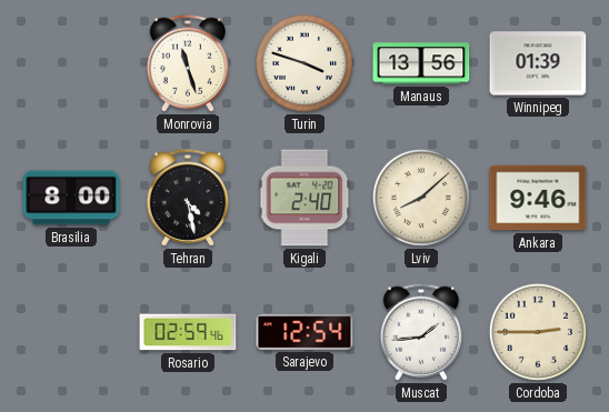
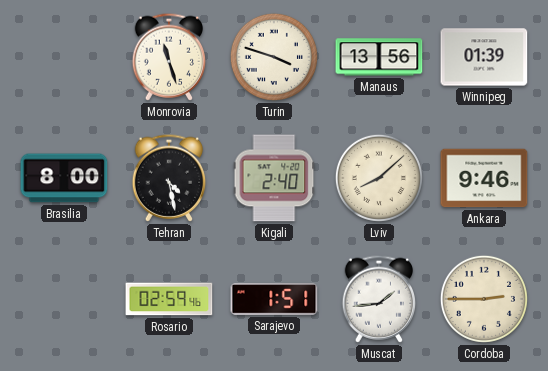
Sarajevo: 12:54 -> 1:51
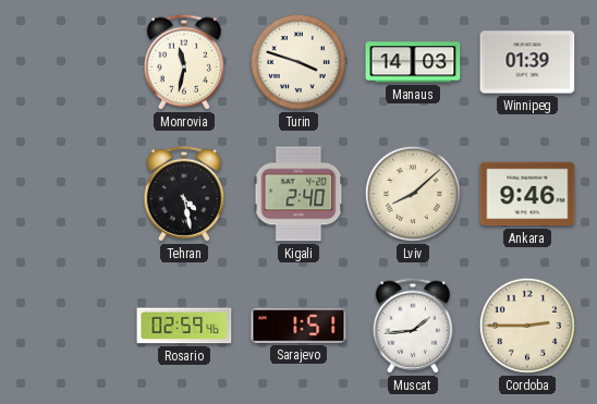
Monrovia: 11:27 -> 11:32
Manaus: 13:56 -> 14:03
Brasilia: 8:00 -> none
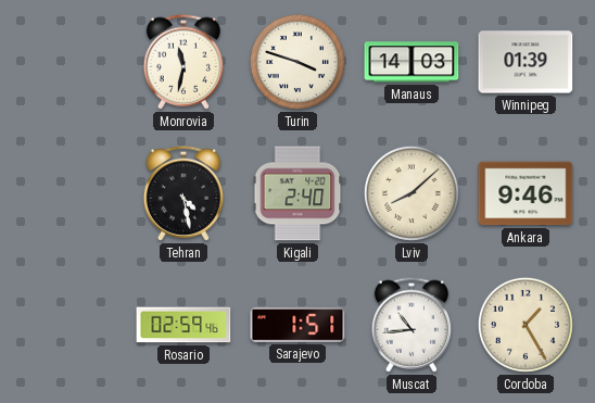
Muscat: 1:44 -> 10:44
Cordoba: 2:45 -> 1:25
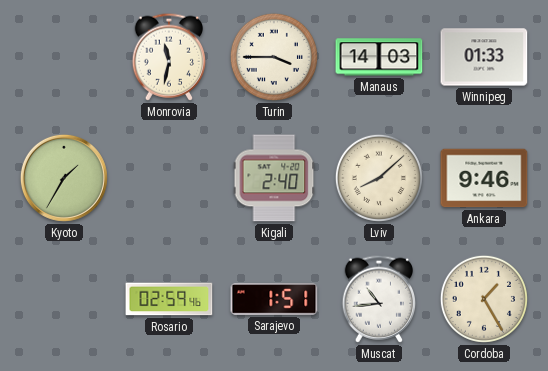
Turin: 3:48 -> 3:45
Winnipeg: 01:39 -> 01:33
Kyoto: none -> 1:35
Tehran: 4:28 -> none
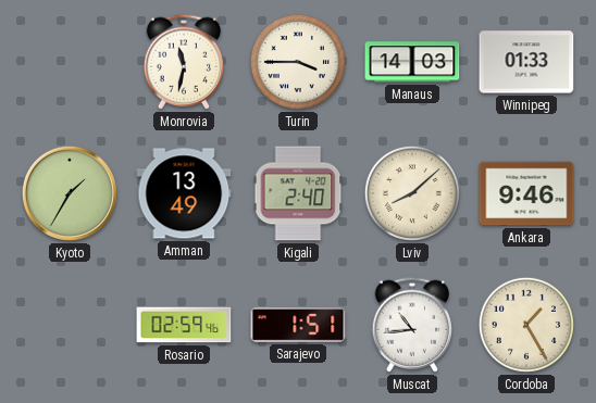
Amman: none -> 13:49
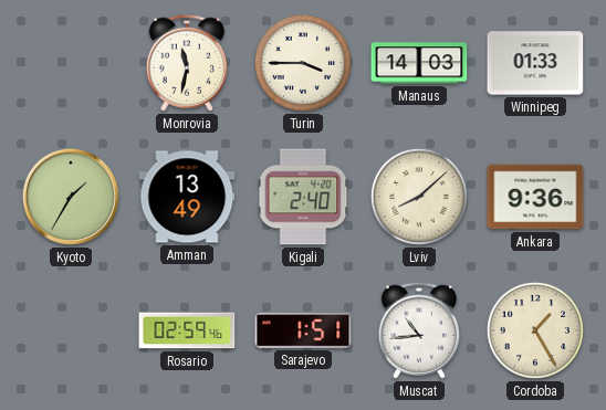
Ankara: 9:46 -> 9:36
